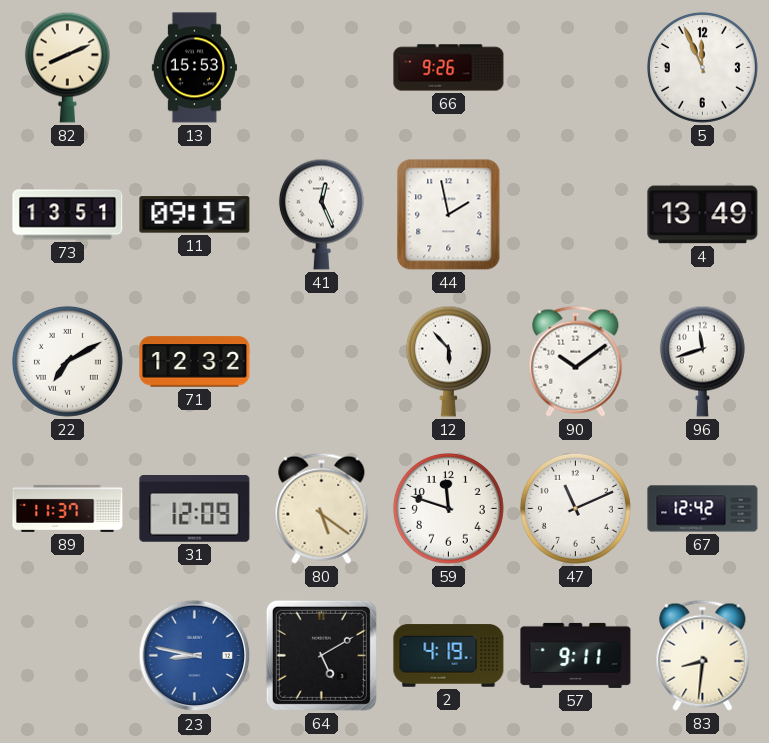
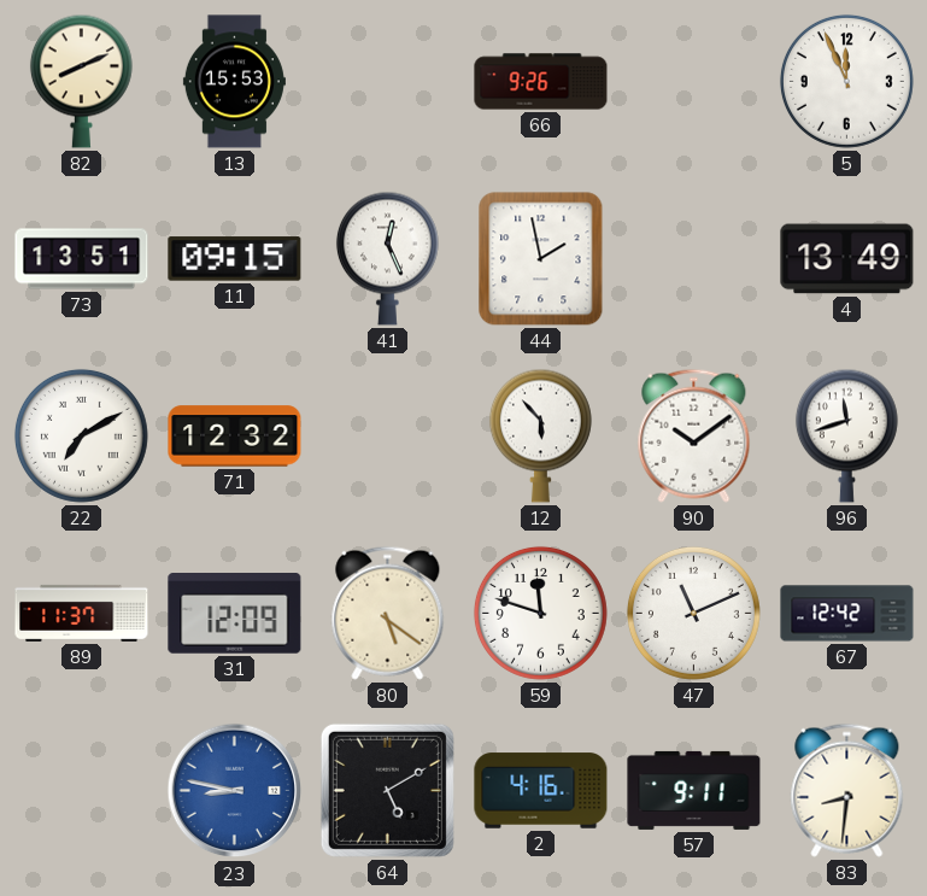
2: 4:19 -> 4:16
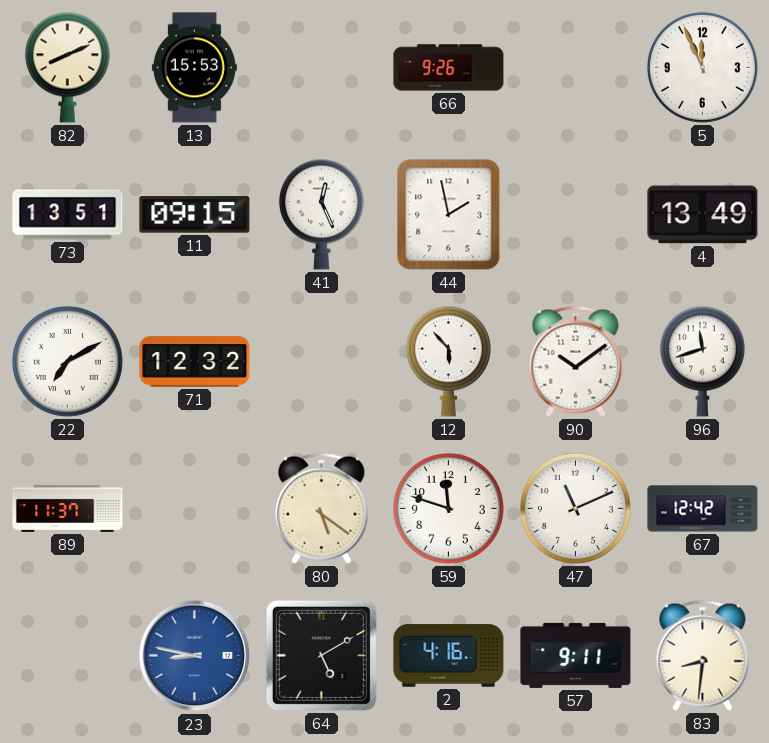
31: 12:09 -> none
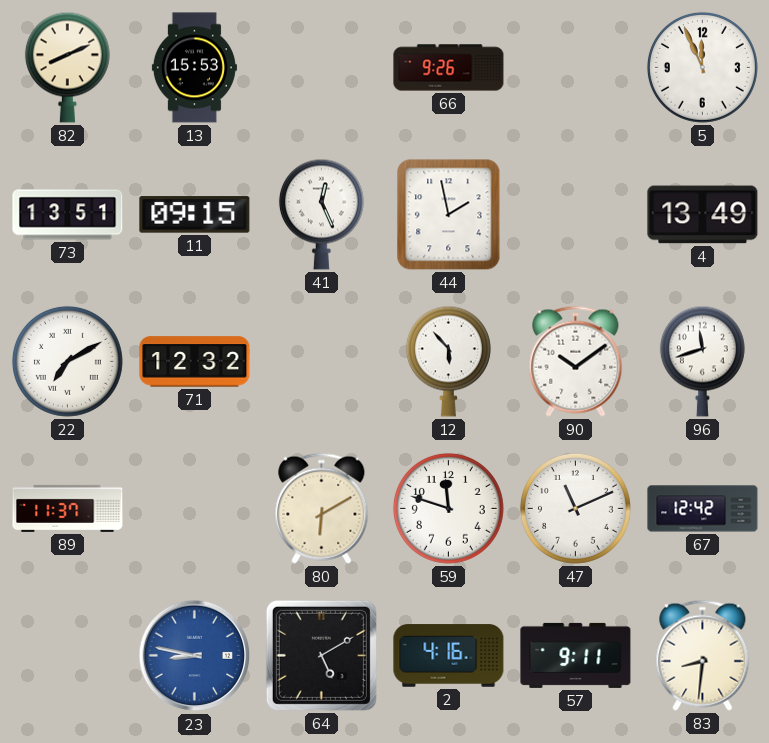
80: 5:21 -> 6:10
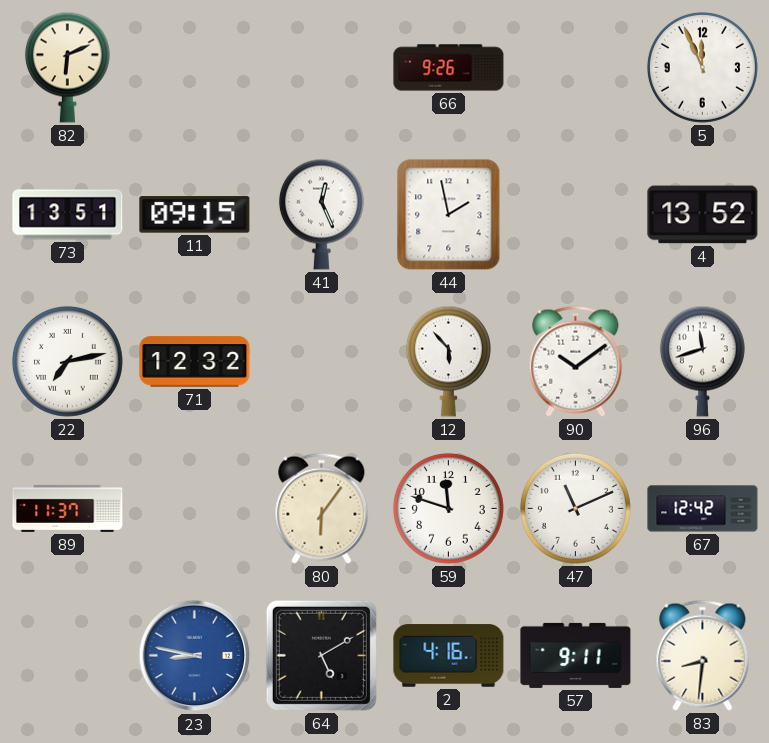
82: 8:11 -> 6:11
13: 15:53 -> none
4: 13:49 -> 13:52
22: 7:10 -> 7:13
80: 6:10 -> 6:06
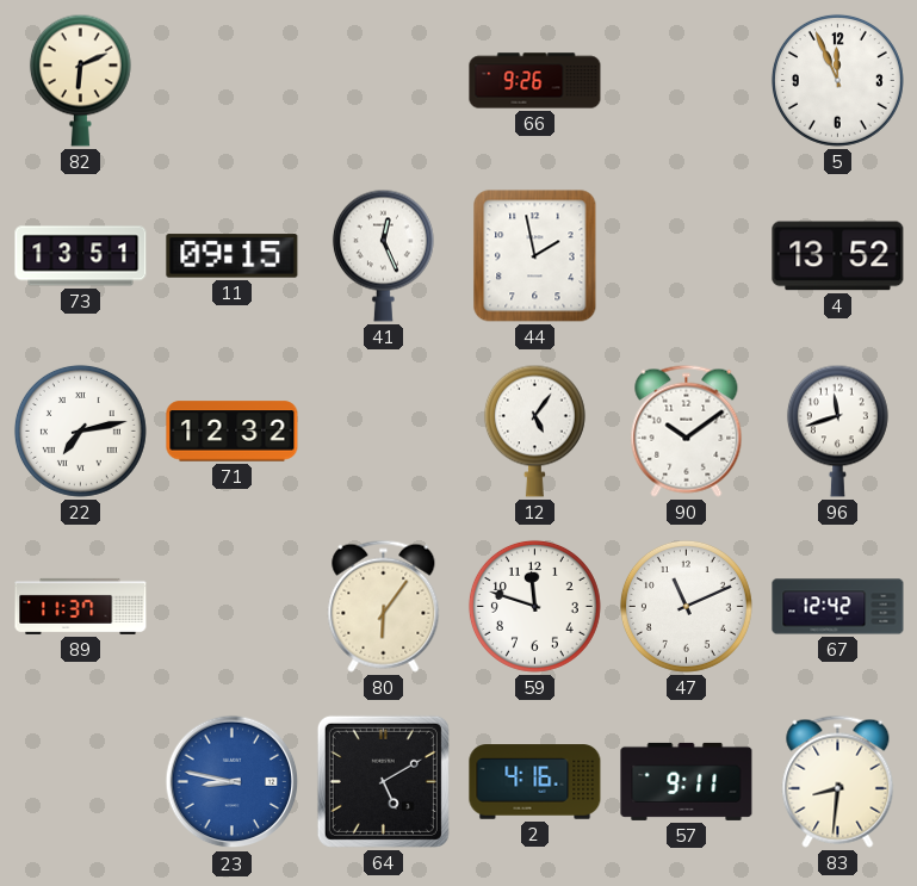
12: 5:53 -> 5:06
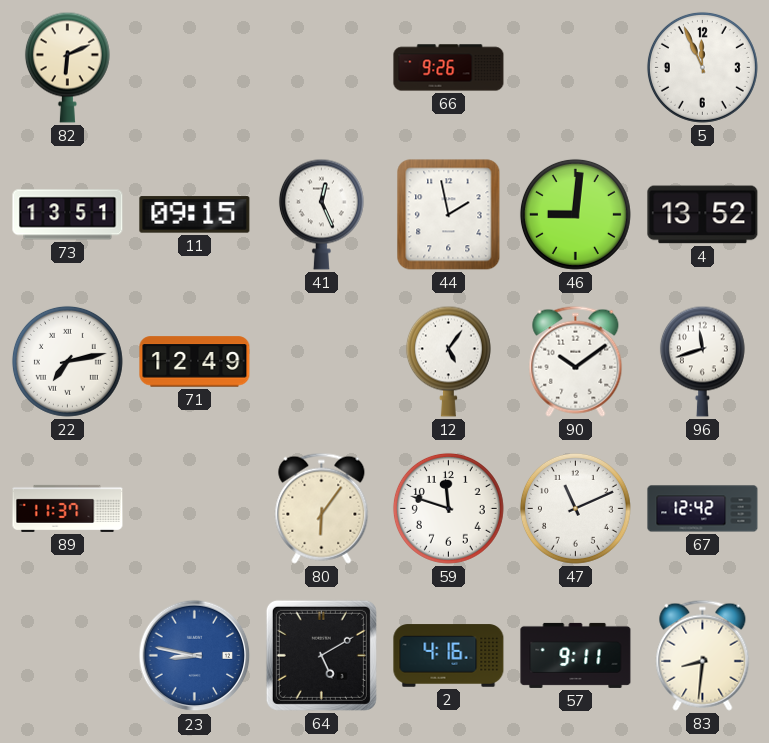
46: none -> 9:01
71: 12:32 -> 12:49
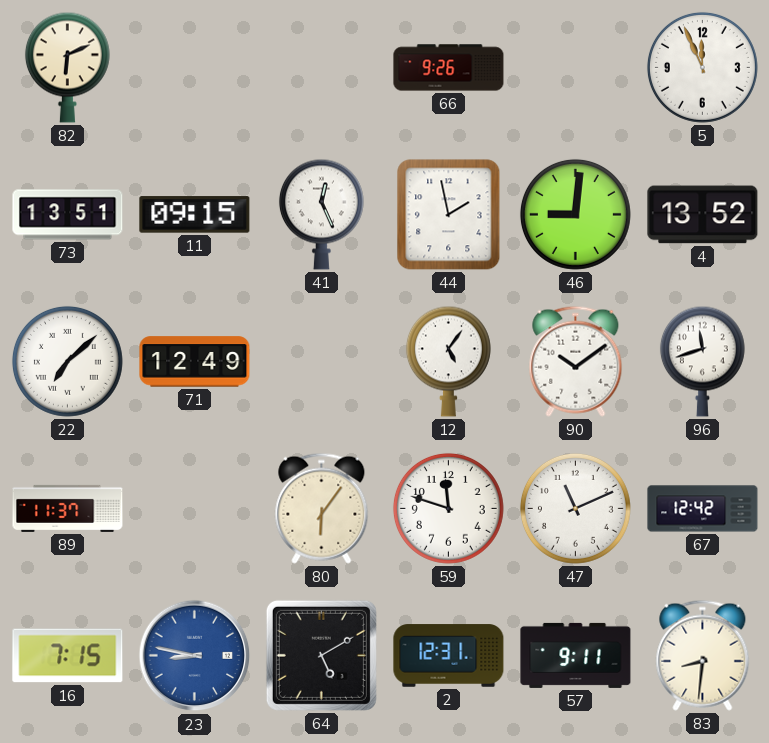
22: 7:13 -> 7:08
16: none -> 7:15
2: 4:16 -> 12:31
